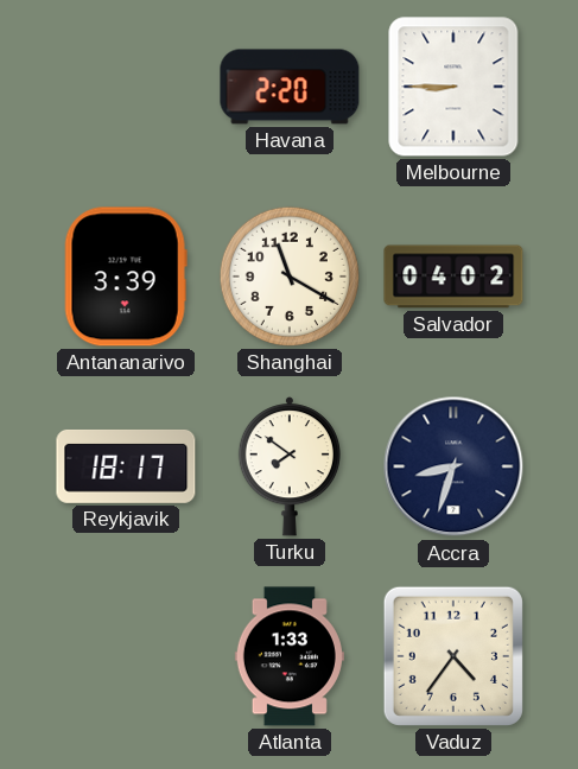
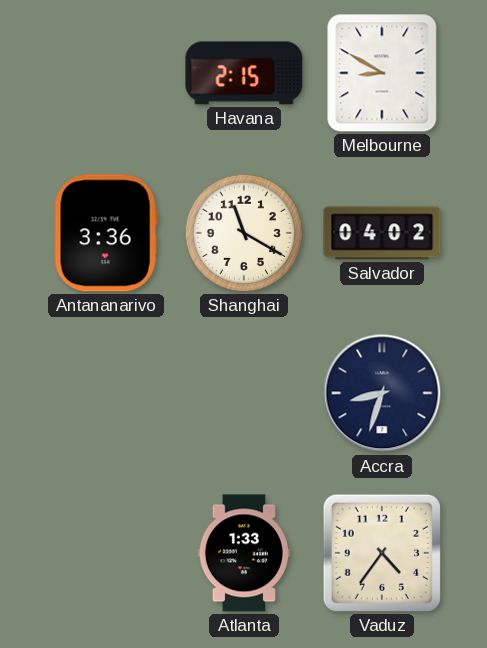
Havana: 2:20 -> 2:15
Melbourne: 8:45 -> 8:50
Antananarivo: 3:39 -> 3:36
Reykjavik: 18:17 -> none
Turku: 7:51 -> none
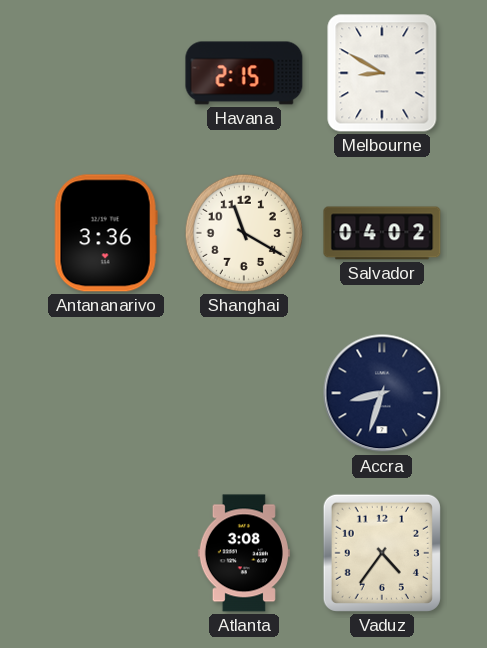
Atlanta: 1:33 -> 3:08
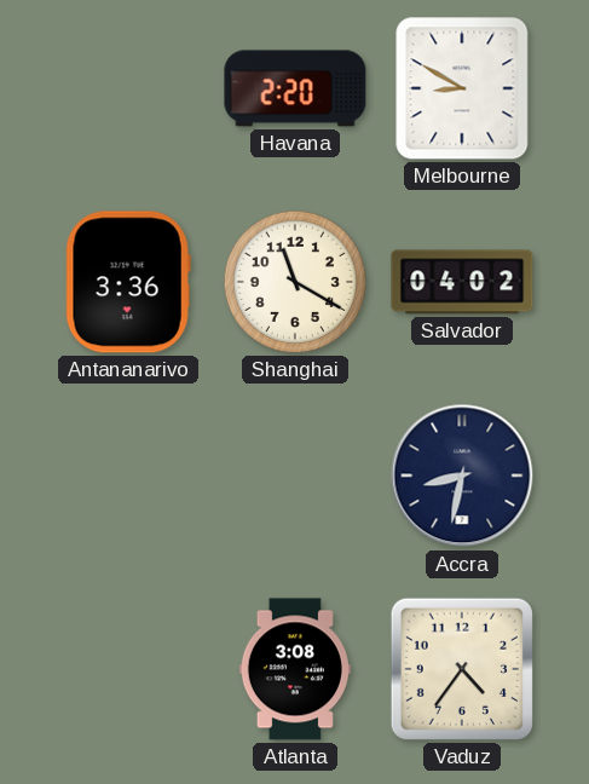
Havana: 2:15 -> 2:20
Accra: 8:33 -> 8:32
